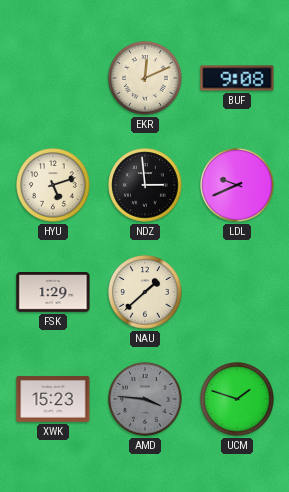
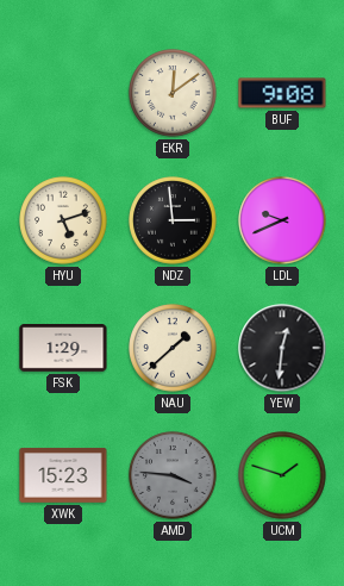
EKR: 12:11 -> 12:09
YEW: none -> 12:31
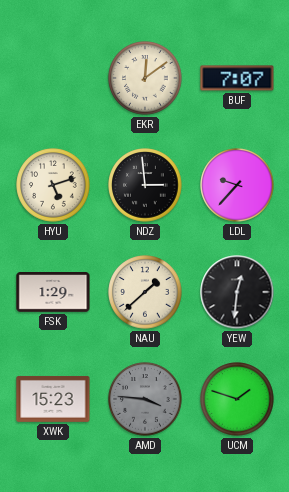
BUF: 9:08 -> 7:07
LDL: 9:41 -> 9:37
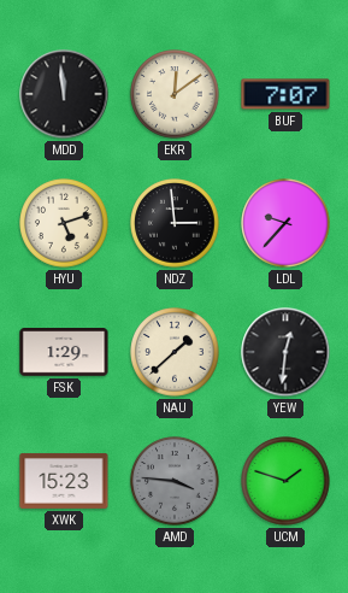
MDD: none -> 11:59
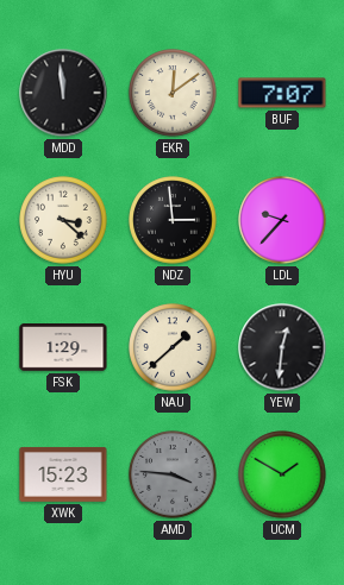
HYU: 5:12 -> 3:22
UCM: 1:48 -> 1:50
